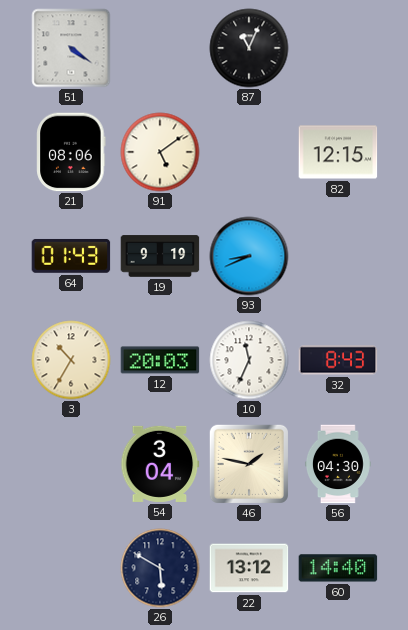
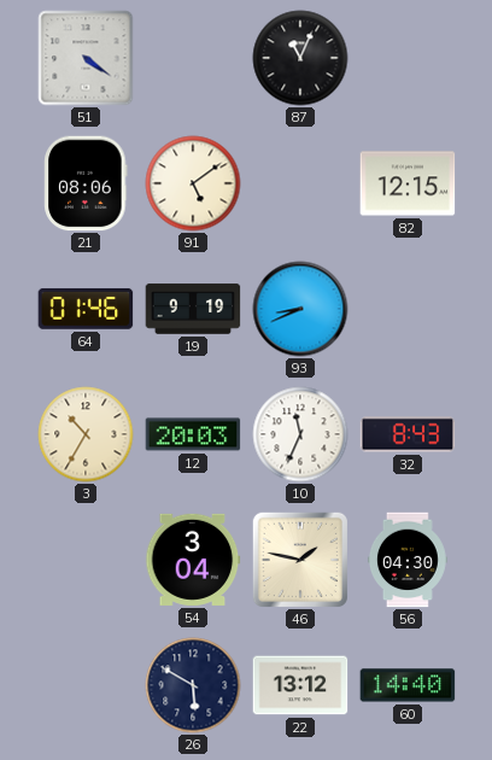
64: 01:43 -> 01:46
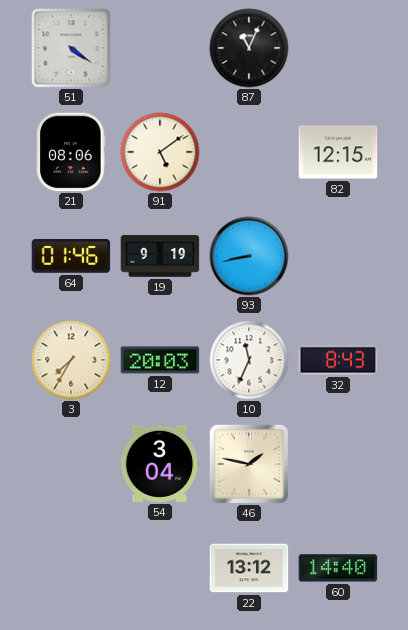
93: 8:41 -> 8:43
3: 10:35 -> 7:35
56: 04:30 -> none
26: 5:50 -> none
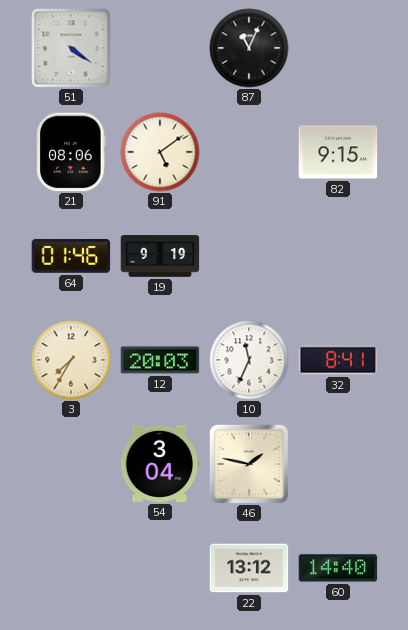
82: 12:15 -> 9:15
93: 8:43 -> none
32: 8:43 -> 8:41
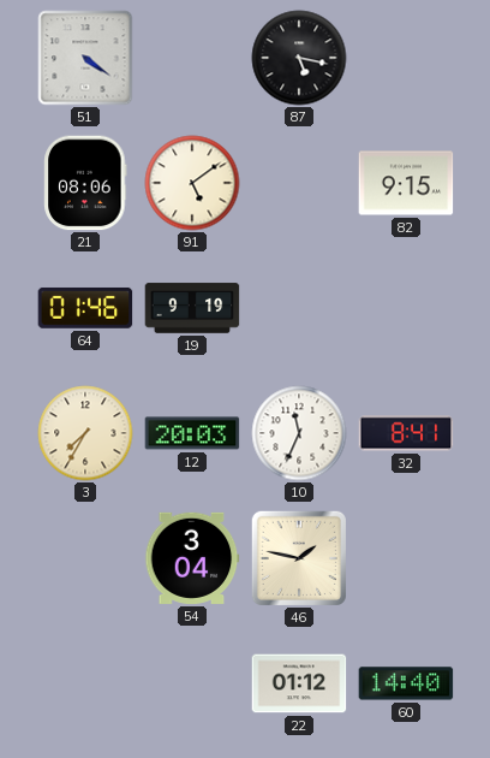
87: 11:04 -> 5:17
22: 13:12 -> 01:12
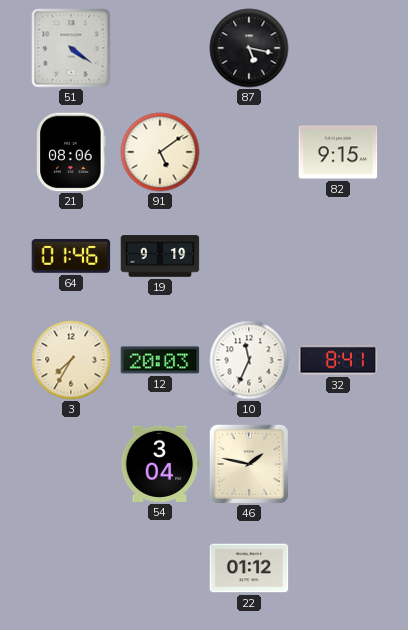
60: 14:40 -> none
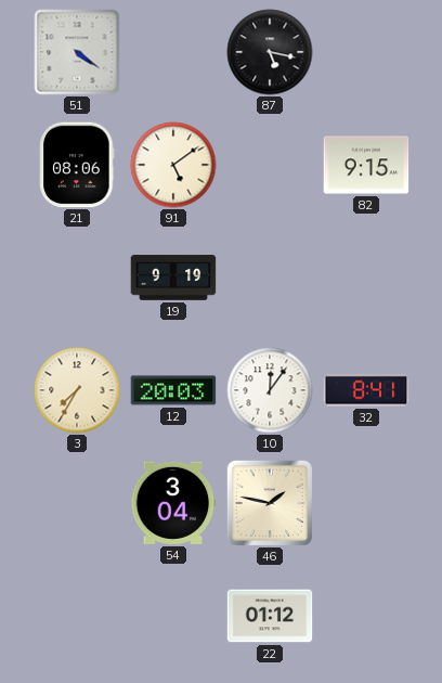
64: 01:46 -> none
10: 11:34 -> 12:06
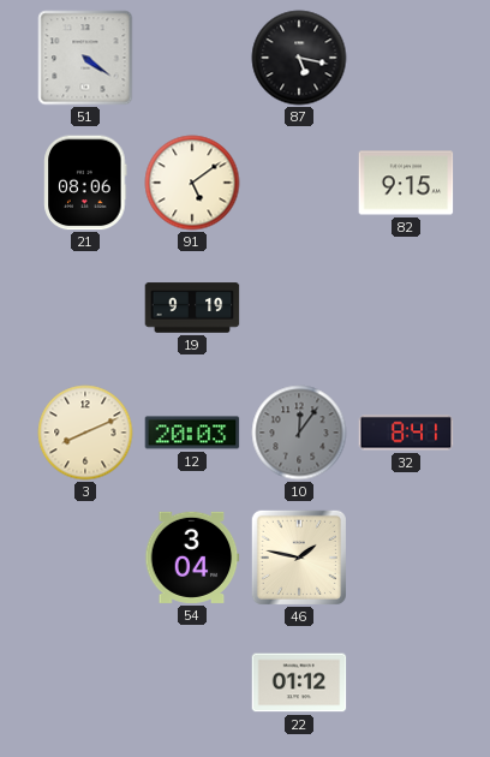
3: 7:35 -> 8:11
10 dial: white -> grey
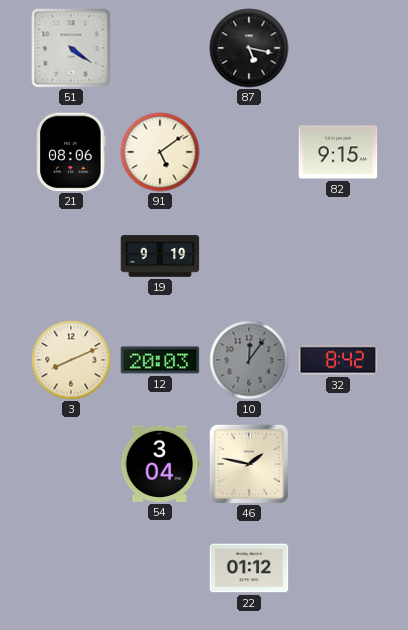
32: 8:41 -> 8:42
